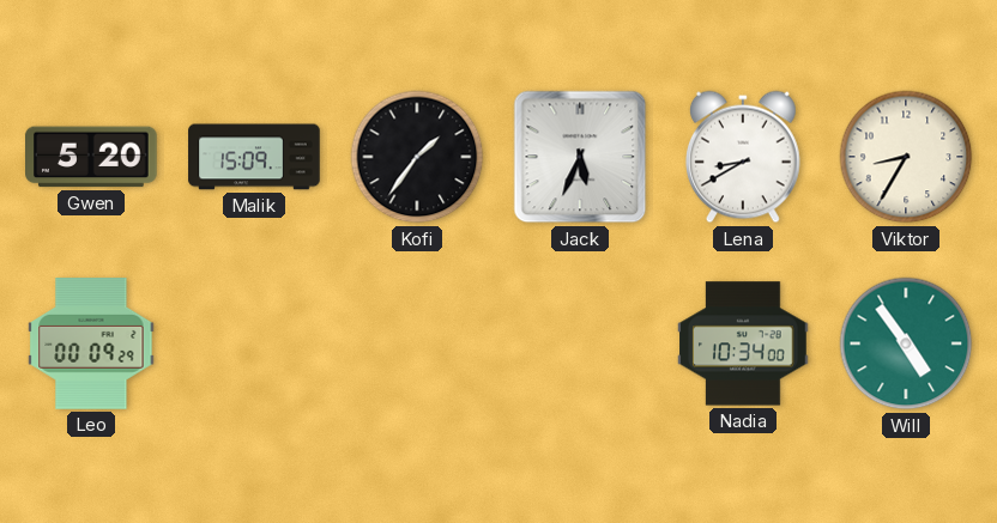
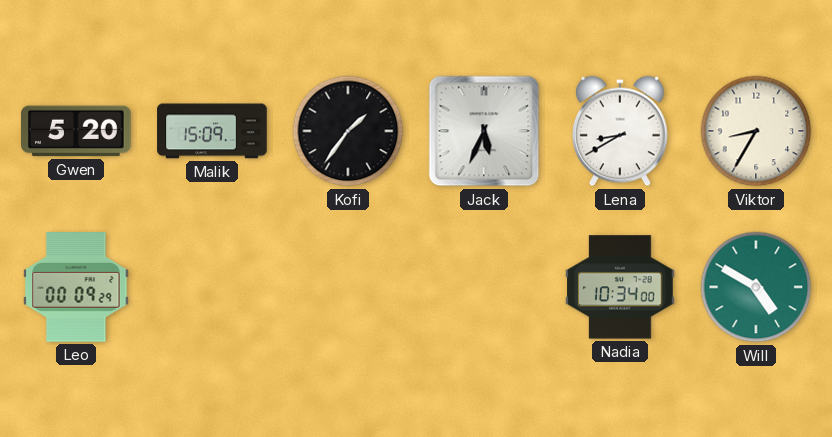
Will: 4:54 -> 4:50
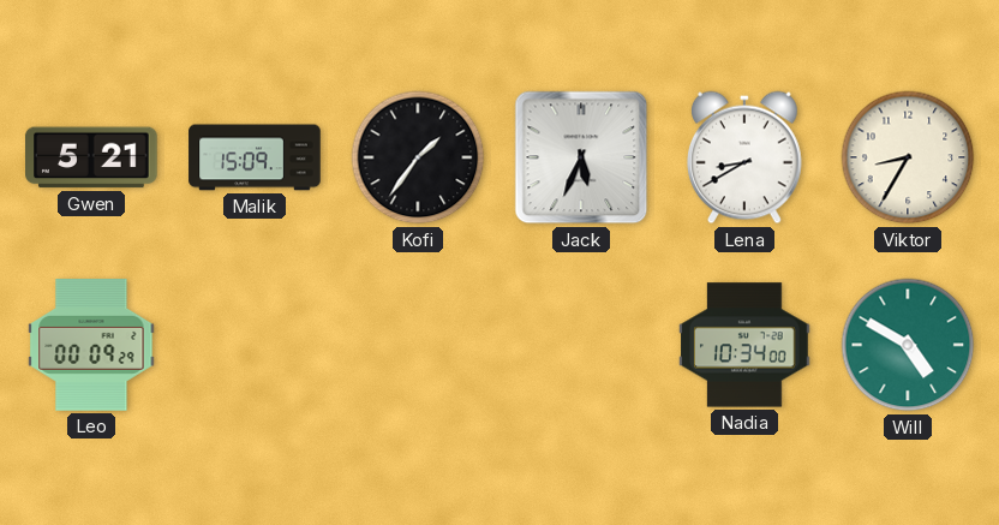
Gwen: 5:20 -> 5:21
